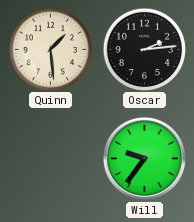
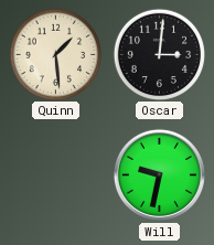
Oscar: 2:14 -> 3:01
Will: 9:36 -> 9:32
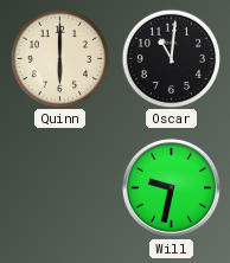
Quinn: 1:29 -> 6:00
Oscar: 3:01 -> 11:01
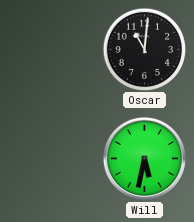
Quinn: 6:00 -> none
Will: 9:32 -> 5:32
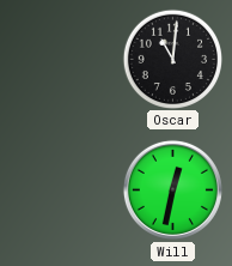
Will: 5:32 -> 12:32
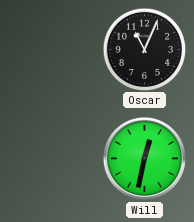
Oscar: 11:01 -> 11:04
